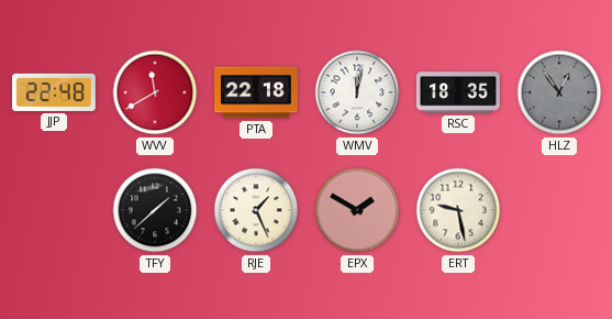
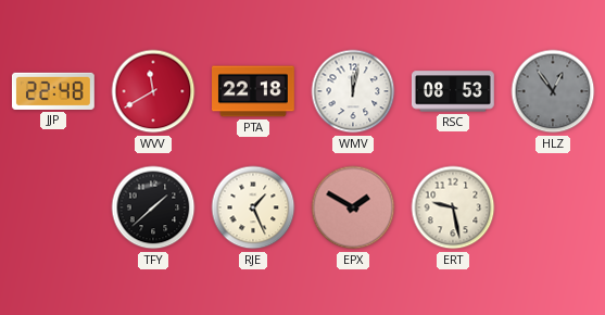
RSC: 18:35 -> 08:53
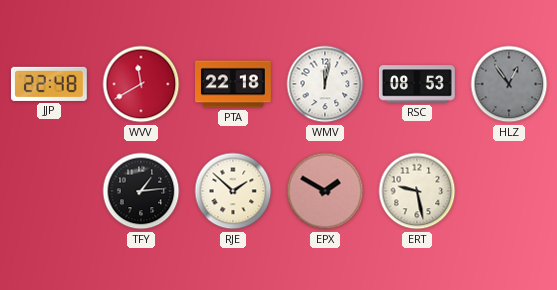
TFY: 1:38 -> 1:14
RJE: 1:26 -> 1:52
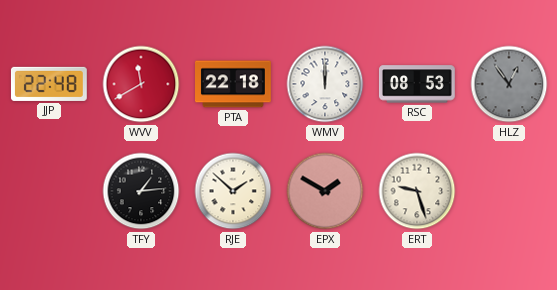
WMV: 12:02 -> 12:00
ERT: 9:28 -> 9:27
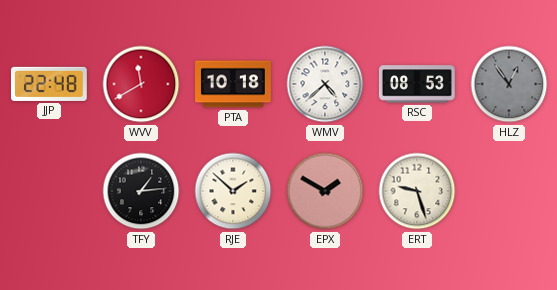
PTA: 22:18 -> 10:18
WMV: 12:00 -> 4:38
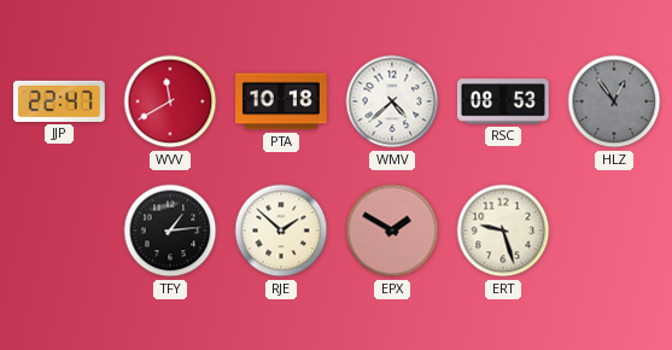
JJP: 22:48 -> 22:47
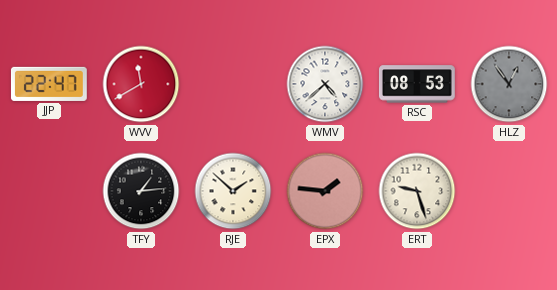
PTA: 10:18 -> none
EPX: 1:50 -> 1:46
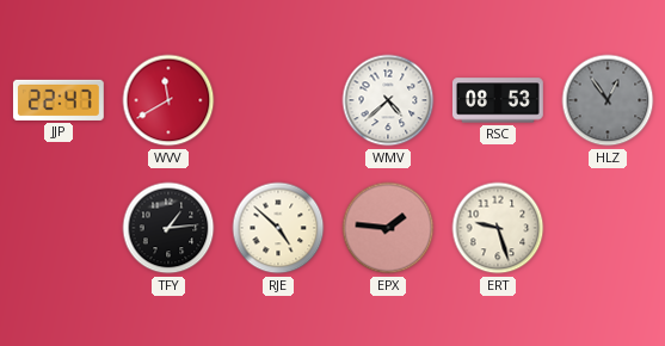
RJE: 1:52 -> 4:52
